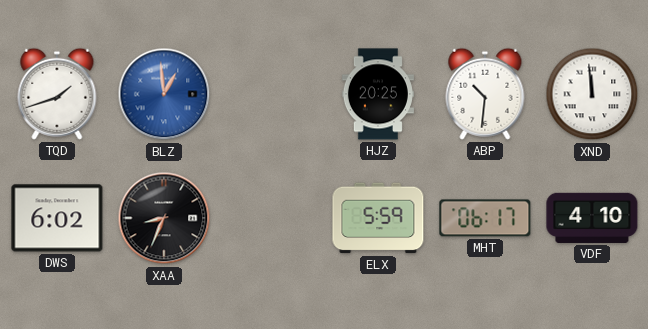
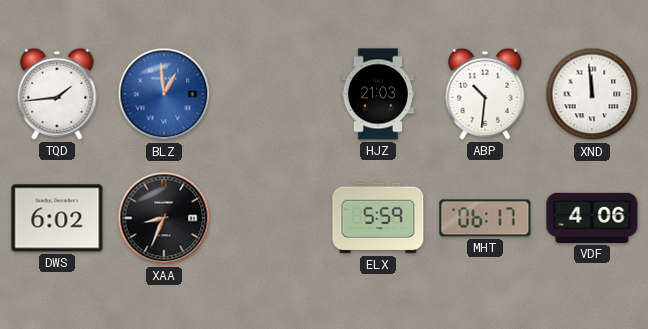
TQD: 1:42 -> 1:44
HJZ: 20:25 -> 21:03
VDF: 4:10 -> 4:06
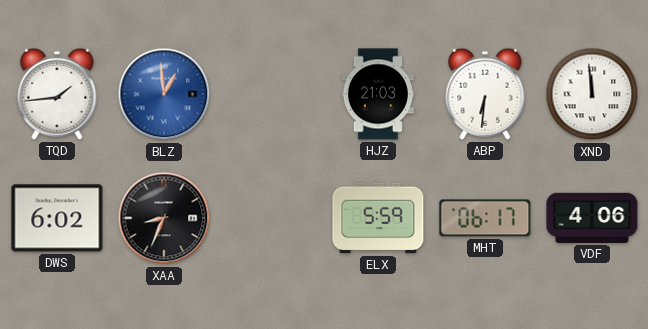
ABP: 10:31 -> 6:31
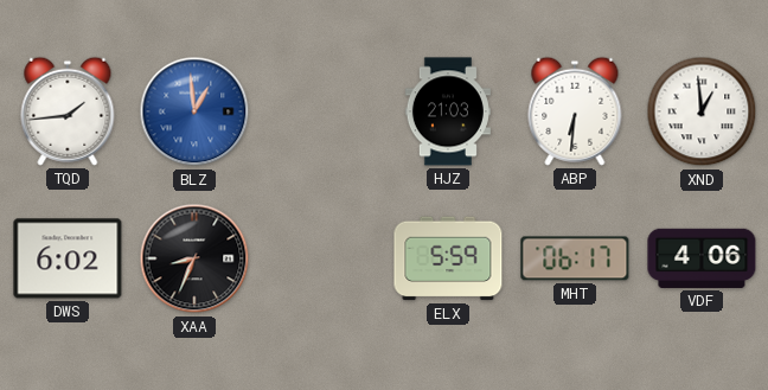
XND: 11:59 -> 12:59
